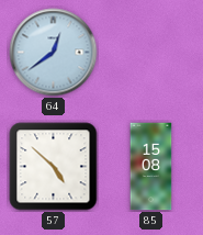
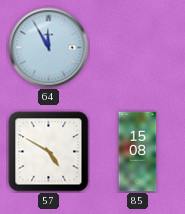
64: 12:39 -> 11:55
57: 4:52 -> 4:50
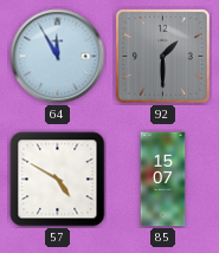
92: none -> 1:30
85: 15:08 -> 15:07
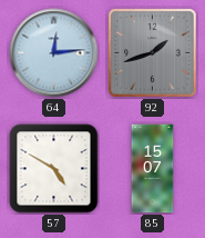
64: 11:55 -> 12:14
92: 1:30 -> 1:42
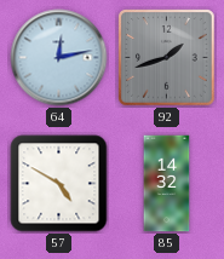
64: 12:14 -> 12:13
85: 15:07 -> 14:32
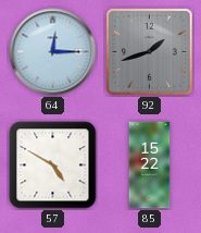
64: 12:13 -> 12:15
85: 14:32 -> 15:22
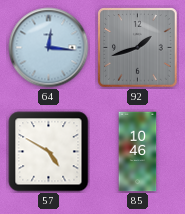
64: 12:15 -> 12:16
85: 15:22 -> 10:46
